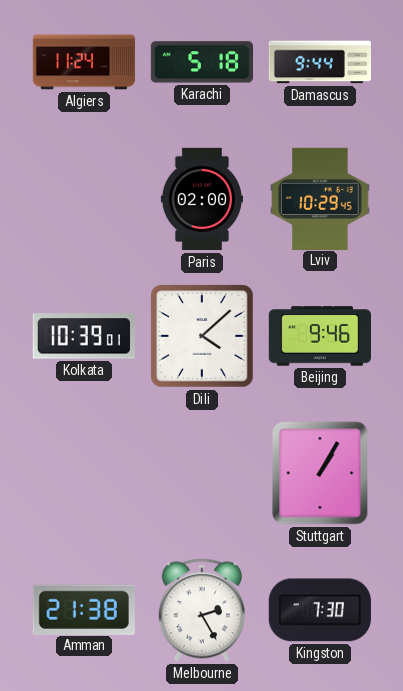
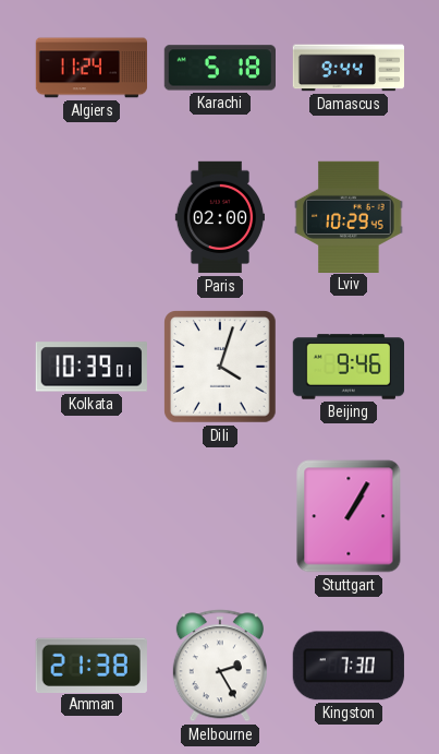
Dili: 4:08 -> 4:03
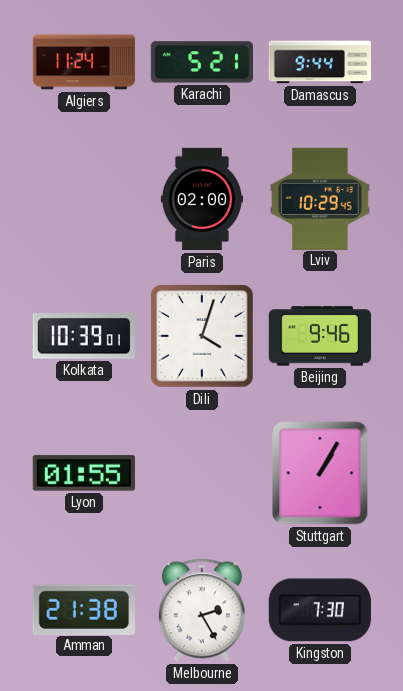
Karachi: 5:18 -> 5:21
Lyon: none -> 01:55
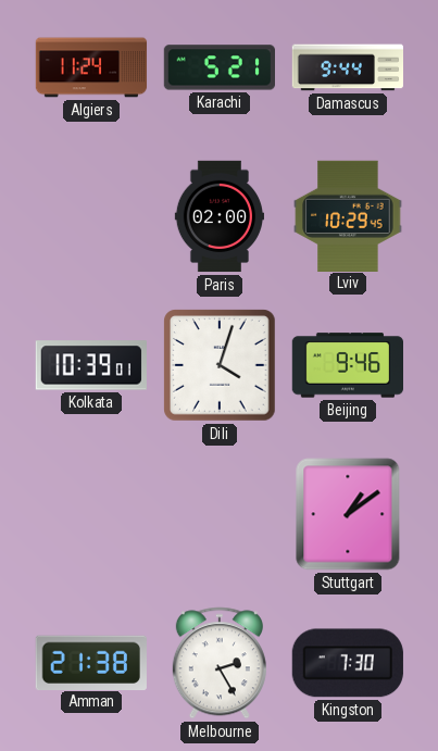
Lyon: 01:55 -> none
Stuttgart: 1:05 -> 1:09
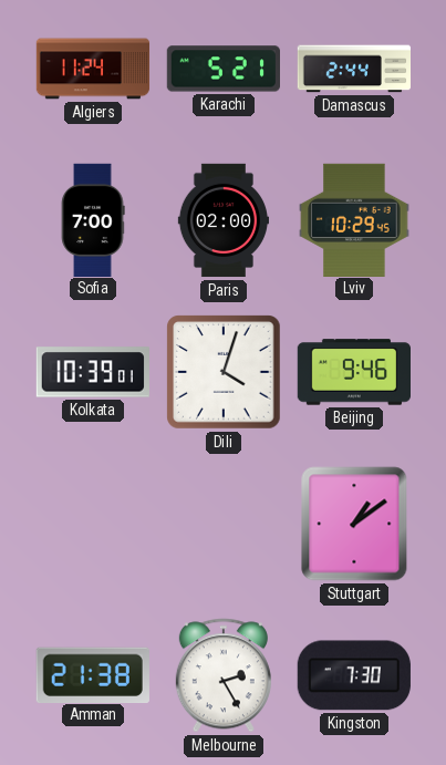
Damascus: 9:44 -> 2:44
Sofia: none -> 7:00
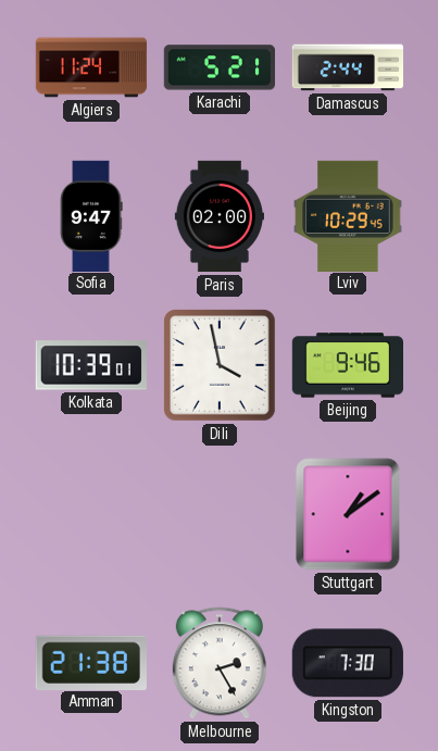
Sofia: 7:00 -> 9:47
Dili: 4:03 -> 3:58
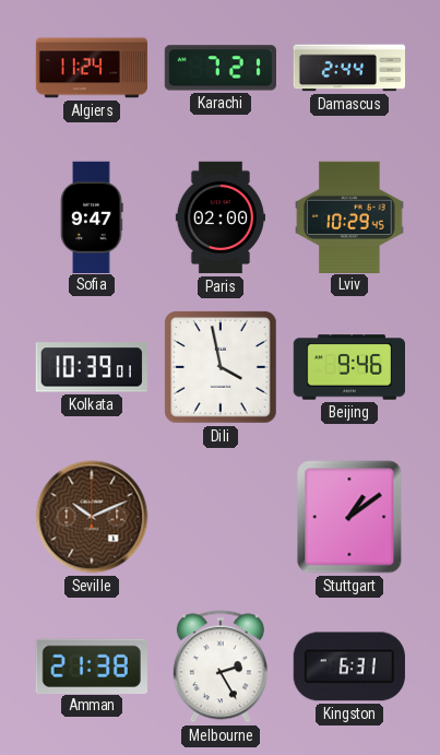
Karachi: 5:21 -> 7:21
Seville: none -> 10:11
Kingston: 7:30 -> 6:31
